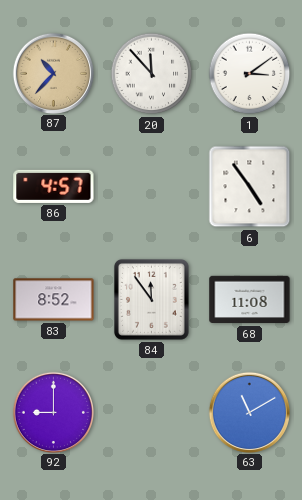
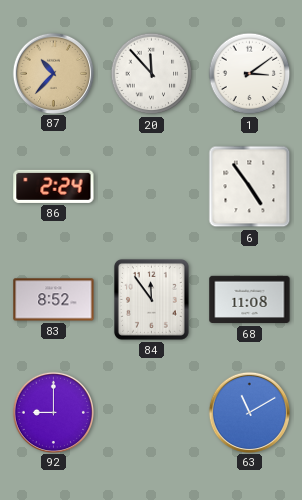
86: 4:57 -> 2:24
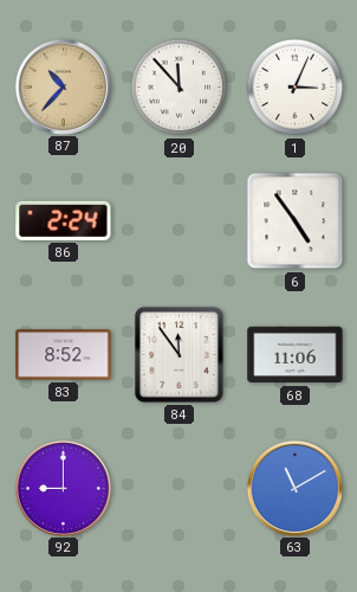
1: 3:09 -> 3:04
68: 11:08 -> 11:06
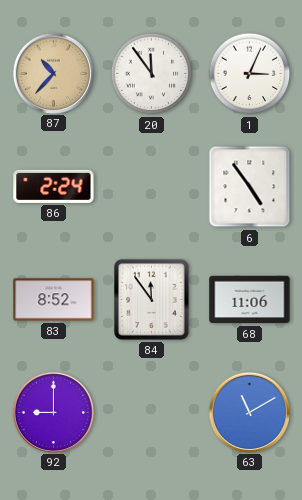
20: 11:53 -> 11:54
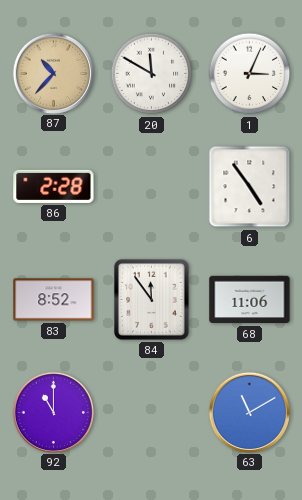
20: 11:54 -> 11:50
86: 2:24 -> 2:28
92: 9:00 -> 11:00
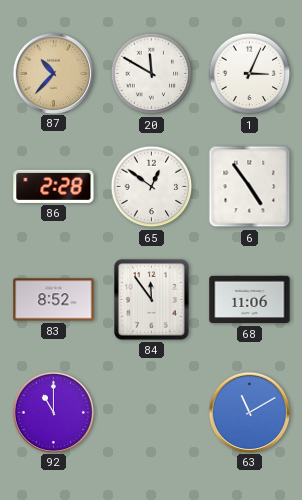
65: none -> 12:51
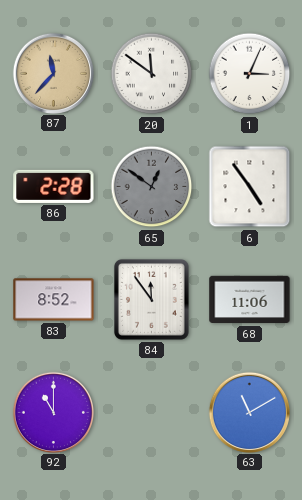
87: 10:37 -> 11:37
20: 11:50 -> 11:51
65 dial: white -> grey
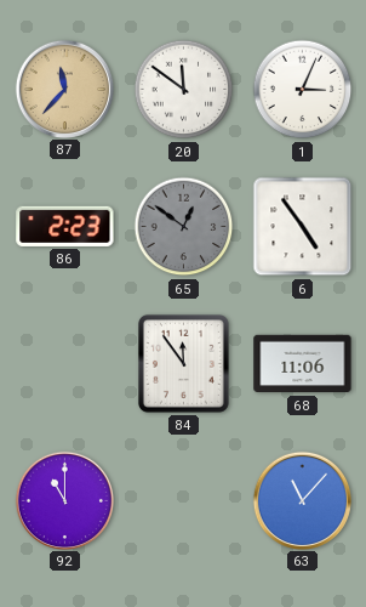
86: 2:28 -> 2:23
83: 8:52 -> none
63: 11:10 -> 11:07
